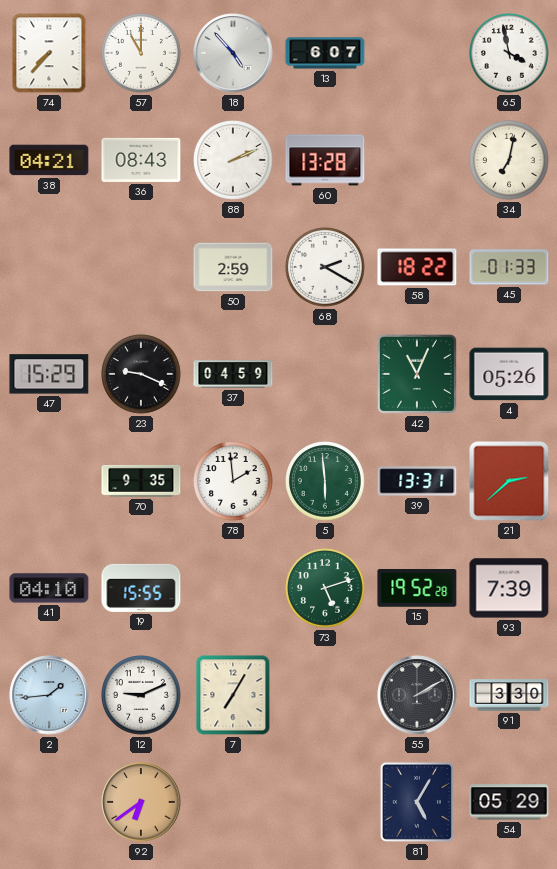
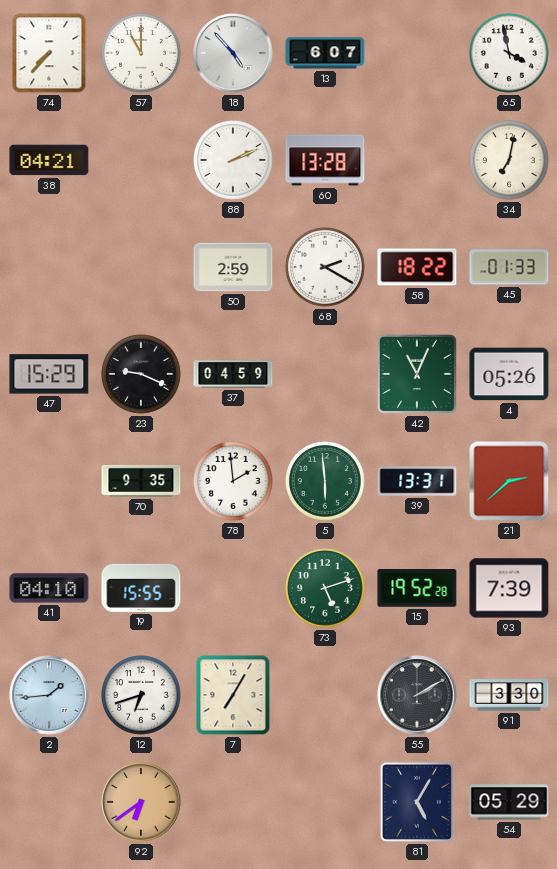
36: 08:43 -> none
12: 9:11 -> 6:42
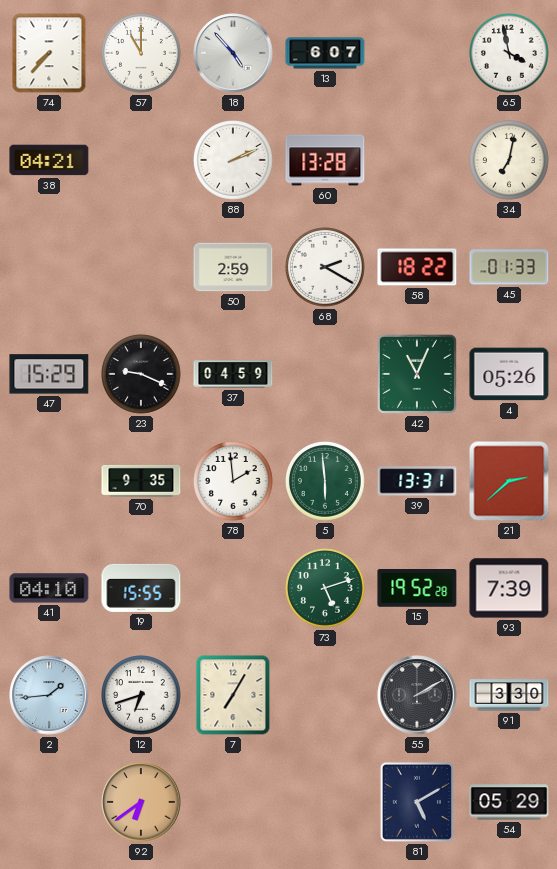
81: 5:05 -> 5:10
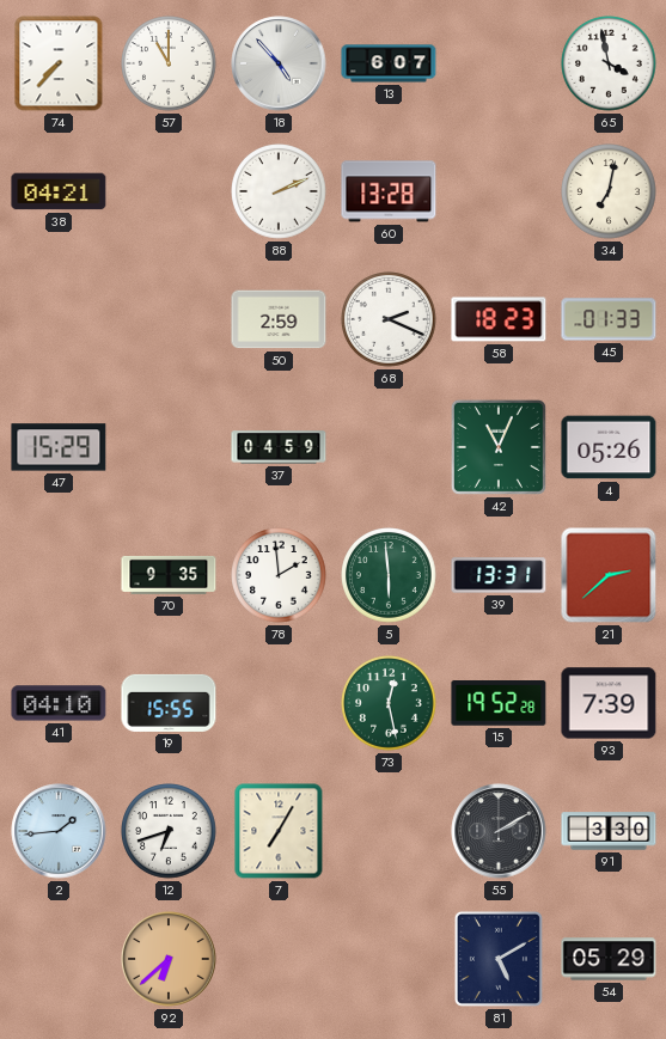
68: 2:20 -> 2:19
58: 18:22 -> 18:23
23: 9:19 -> none
73: 5:12 -> 12:28
92: 6:39 -> 6:38
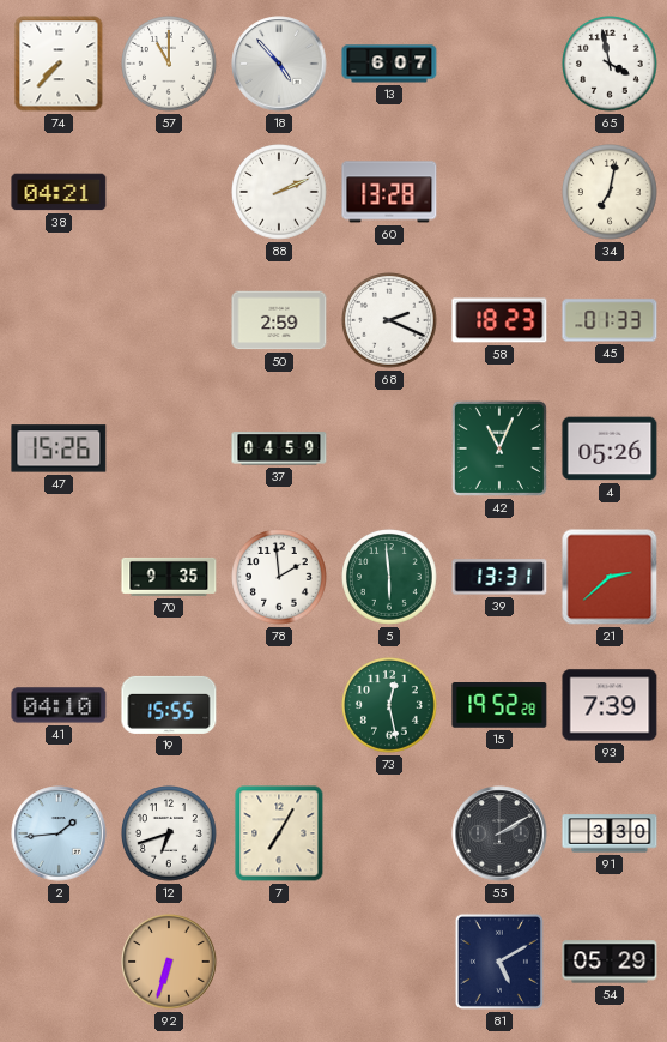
47: 15:29 -> 15:26
92: 6:38 -> 6:33
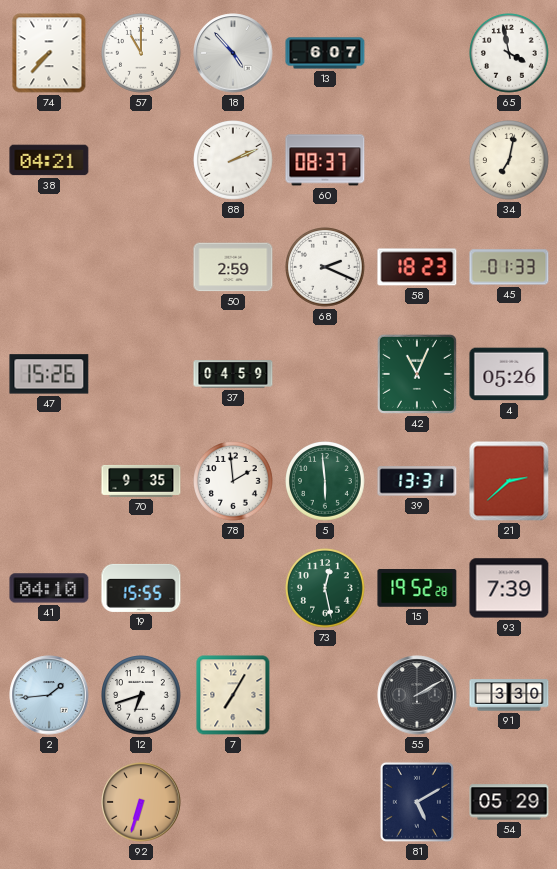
60: 13:28 -> 08:37
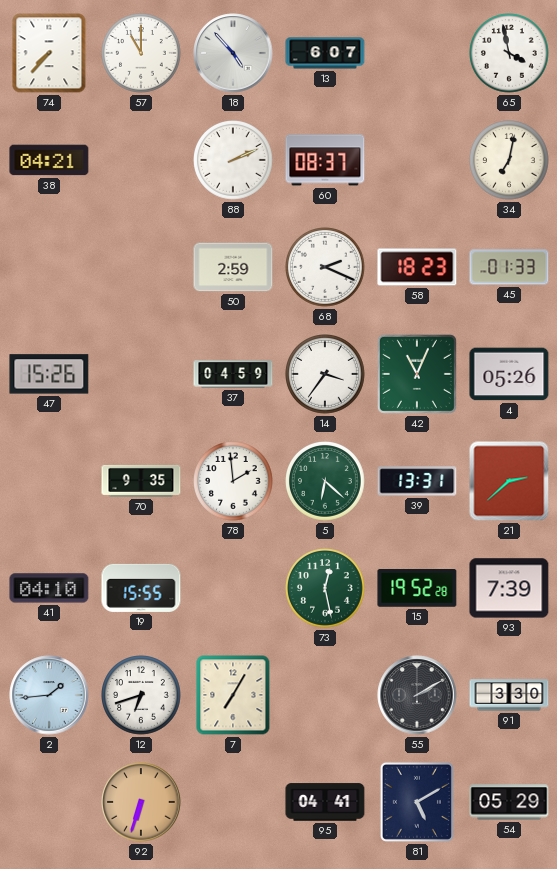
14: none -> 3:36
5: 5:59 -> 6:22
95: none -> 04:41
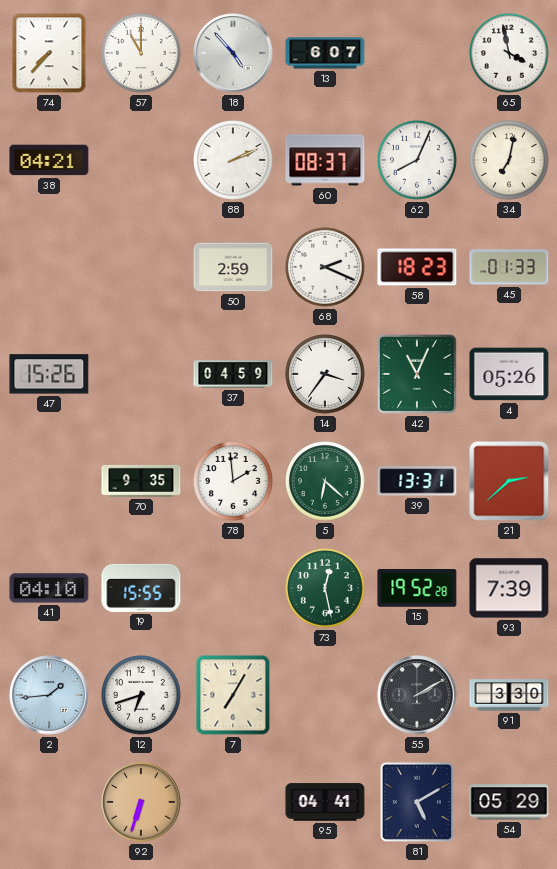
62: none -> 8:04
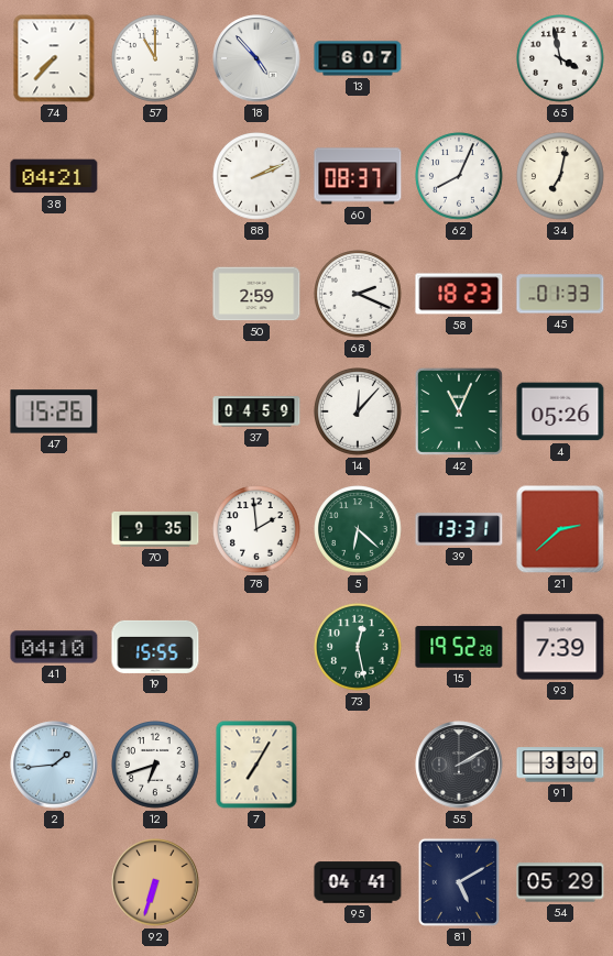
14: 3:36 -> 12:07
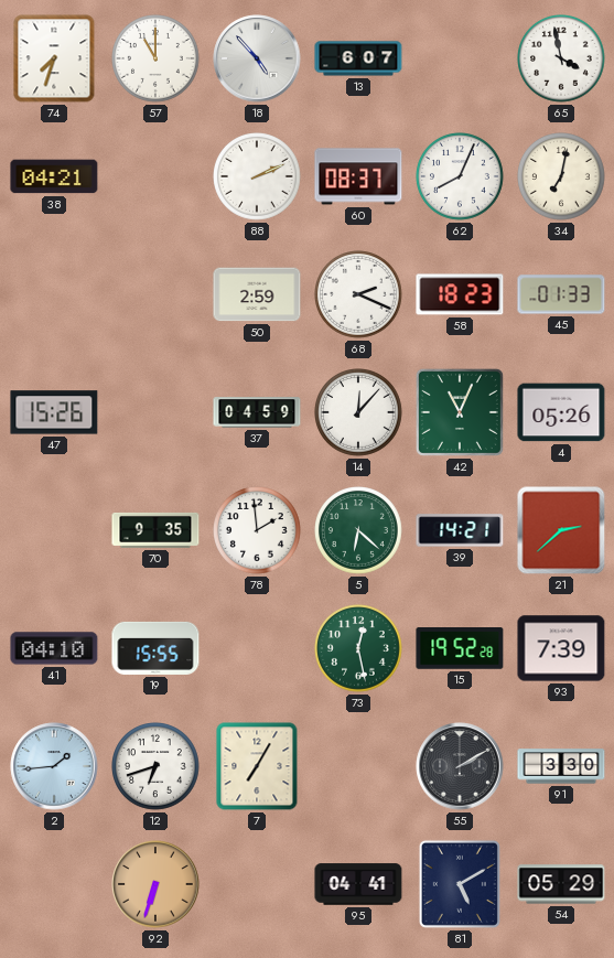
74: 7:37 -> 7:33
39: 13:31 -> 14:21
